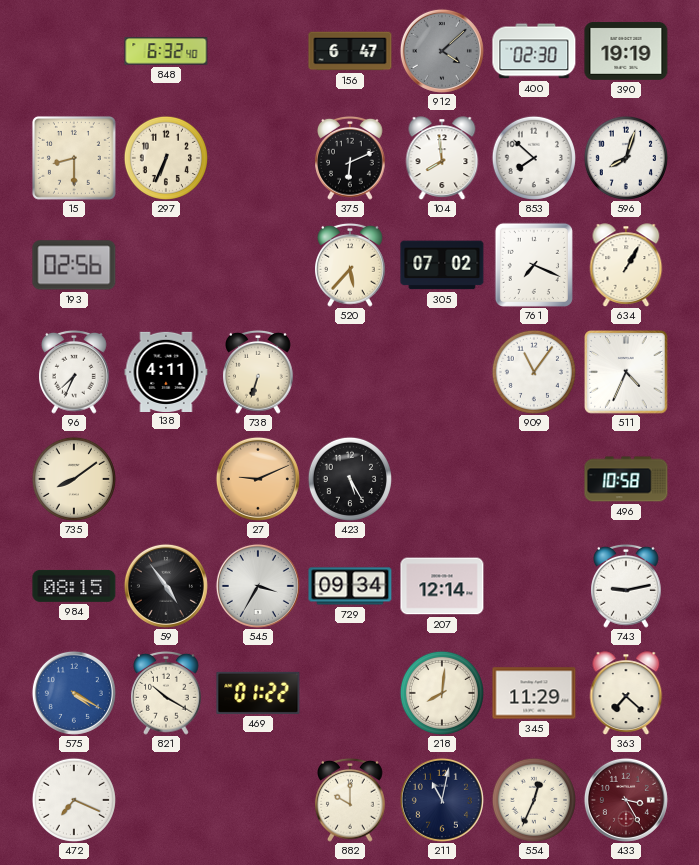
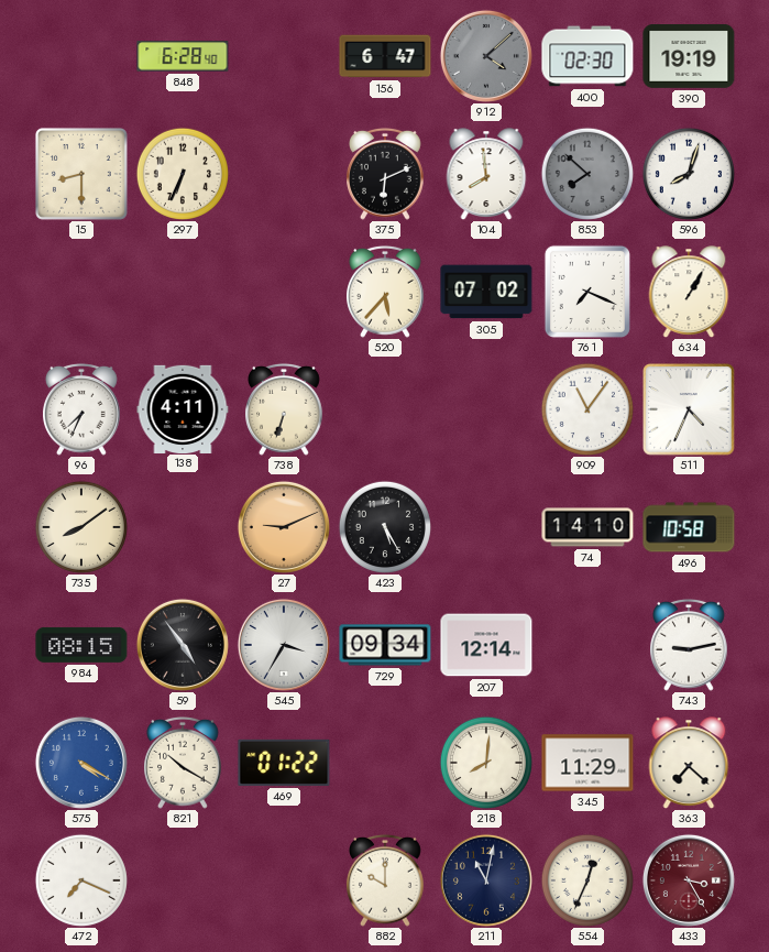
848: 6:32 -> 6:28
853 dial: white -> grey
193: 02:56 -> none
74: none -> 14:10
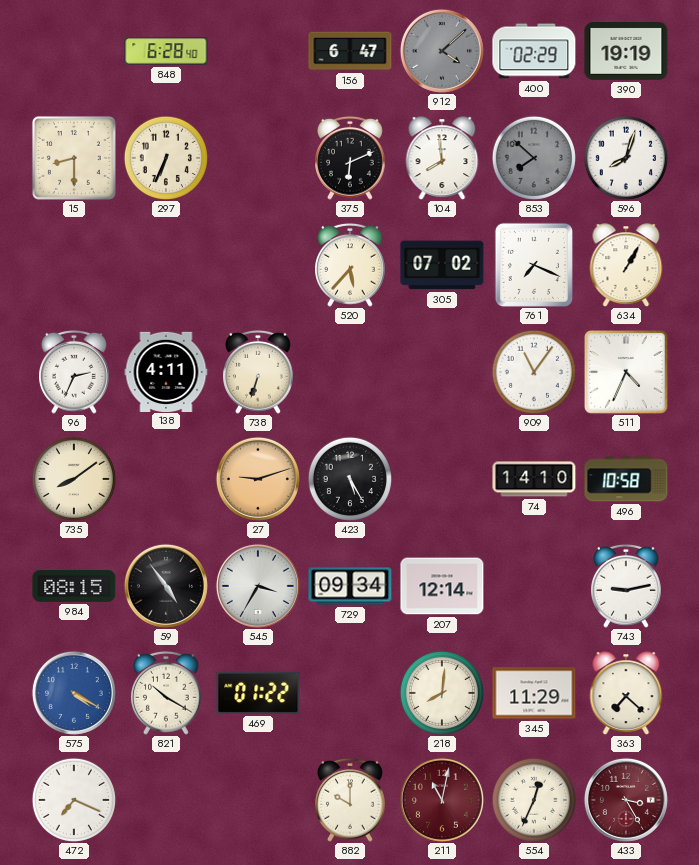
400: 02:30 -> 02:29
96: 7:34 -> 2:34
27: 9:11 -> 9:12
211 dial: navy -> burgundy
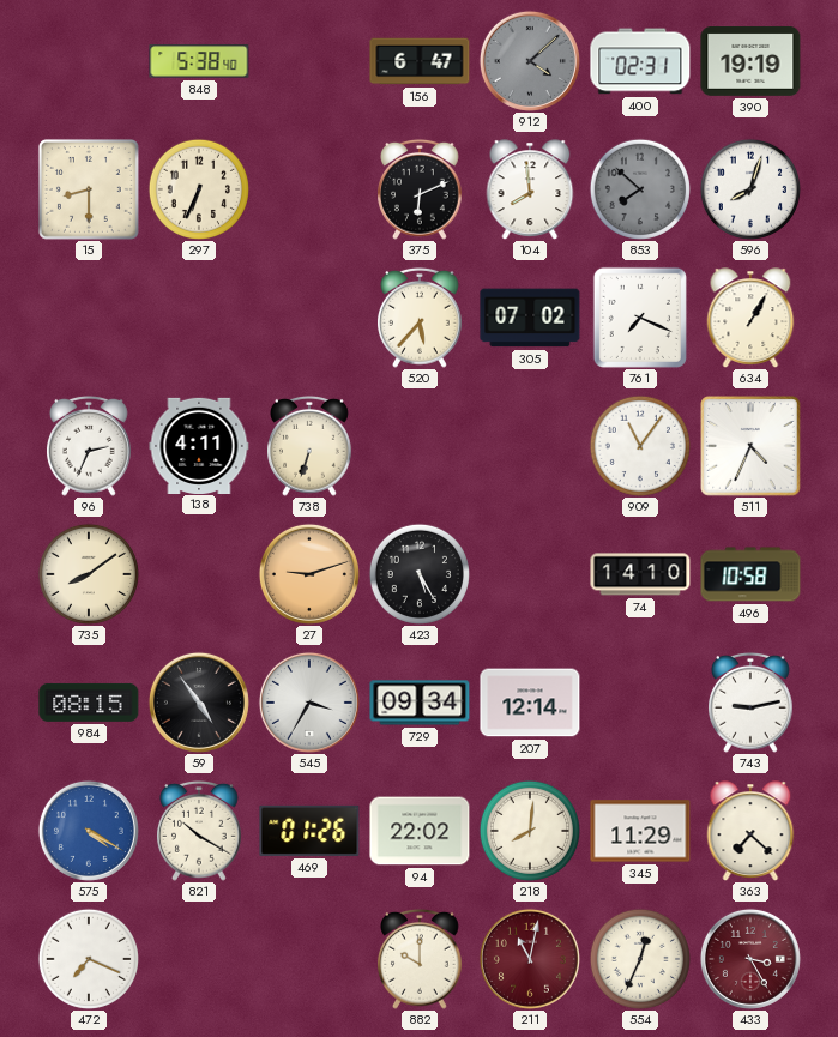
848: 6:28 -> 5:38
400: 02:29 -> 02:31
469: 01:22 -> 01:26
94: none -> 22:02
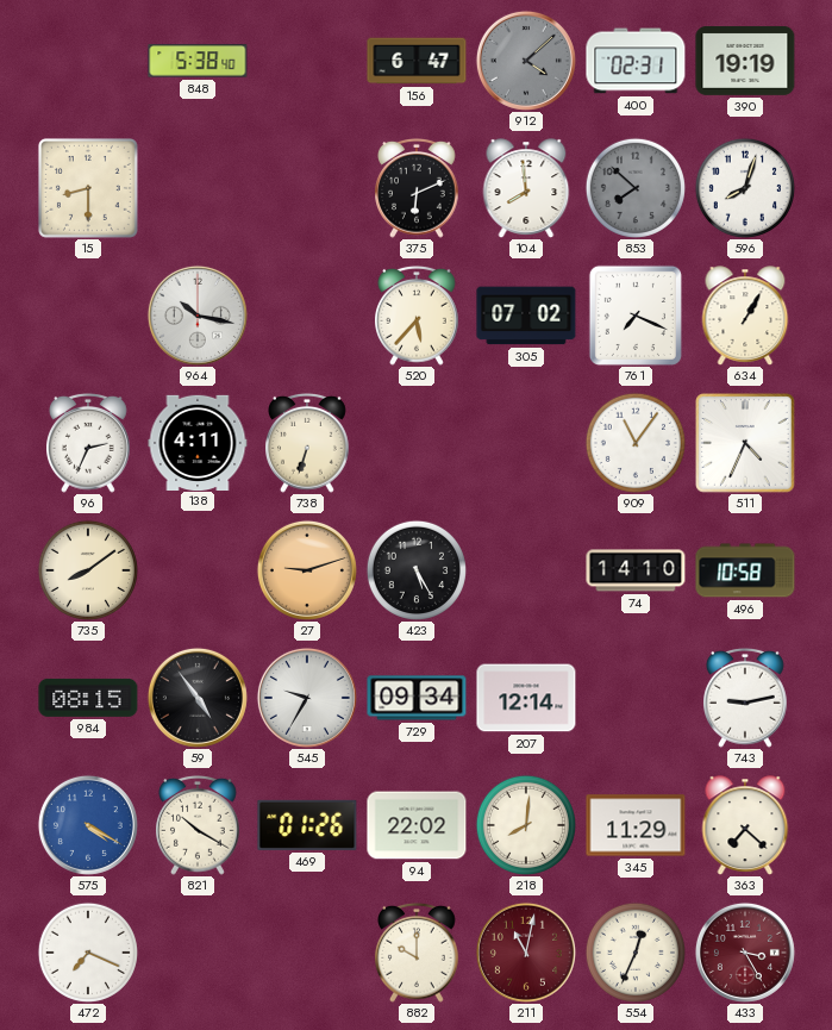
297: 6:34 -> none
964: none -> 10:17
545: 3:35 -> 9:35
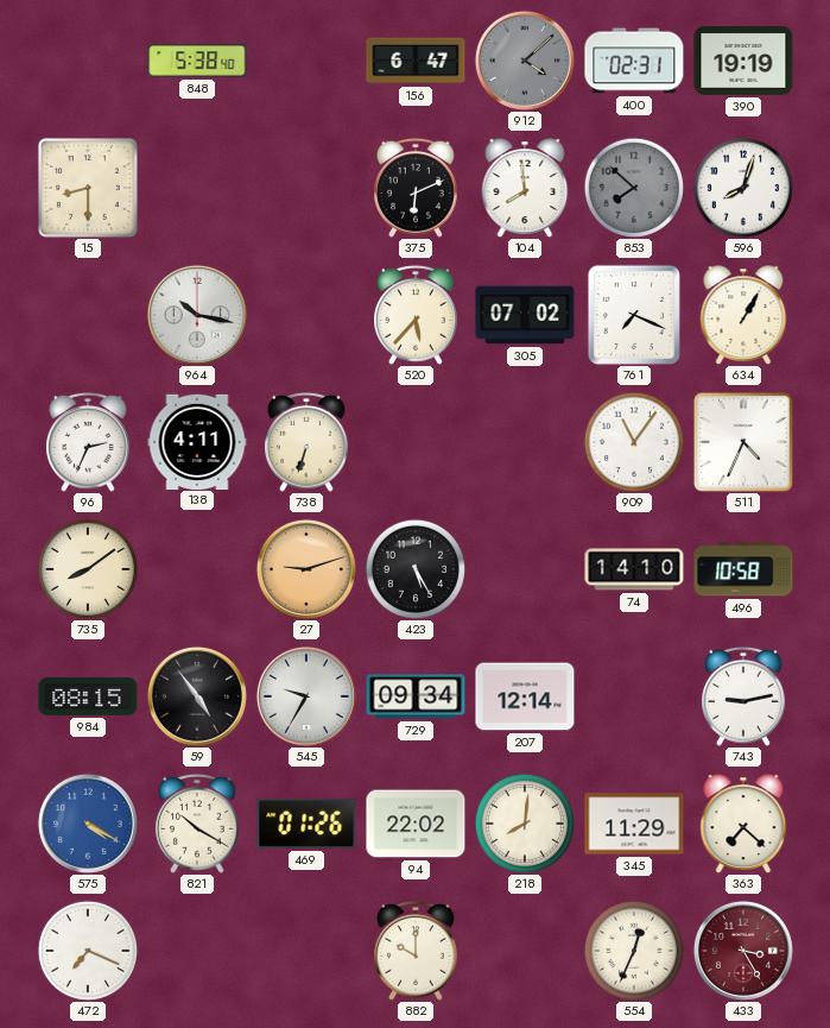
211: 11:02 -> none
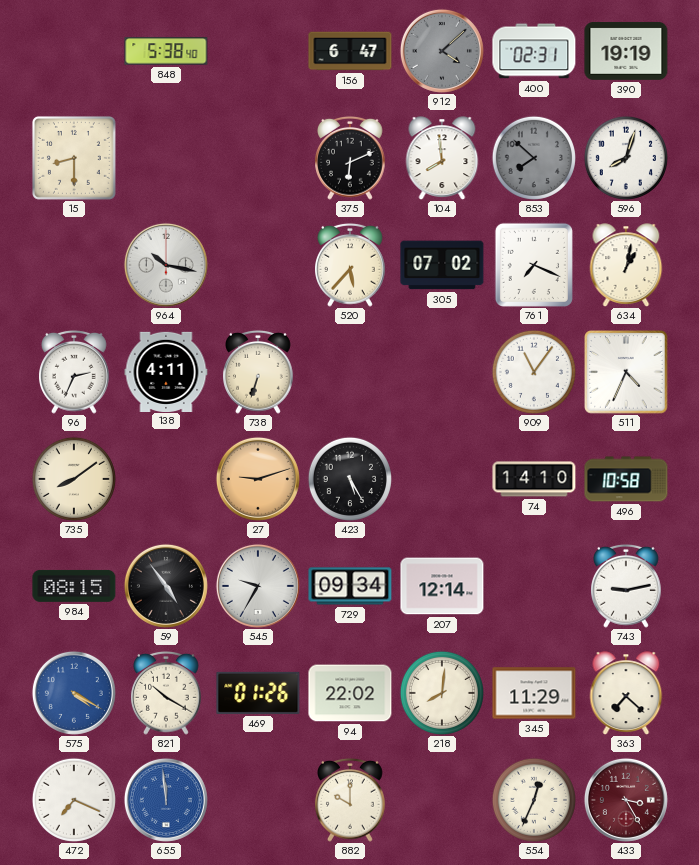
634: 1:05 -> 1:02
655: none -> 11:59
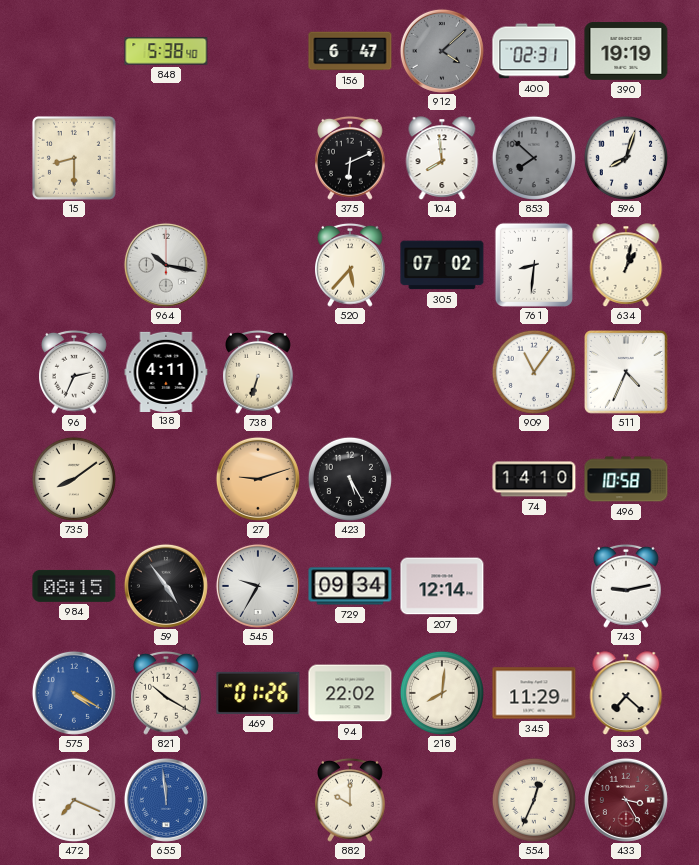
761: 7:19 -> 8:31
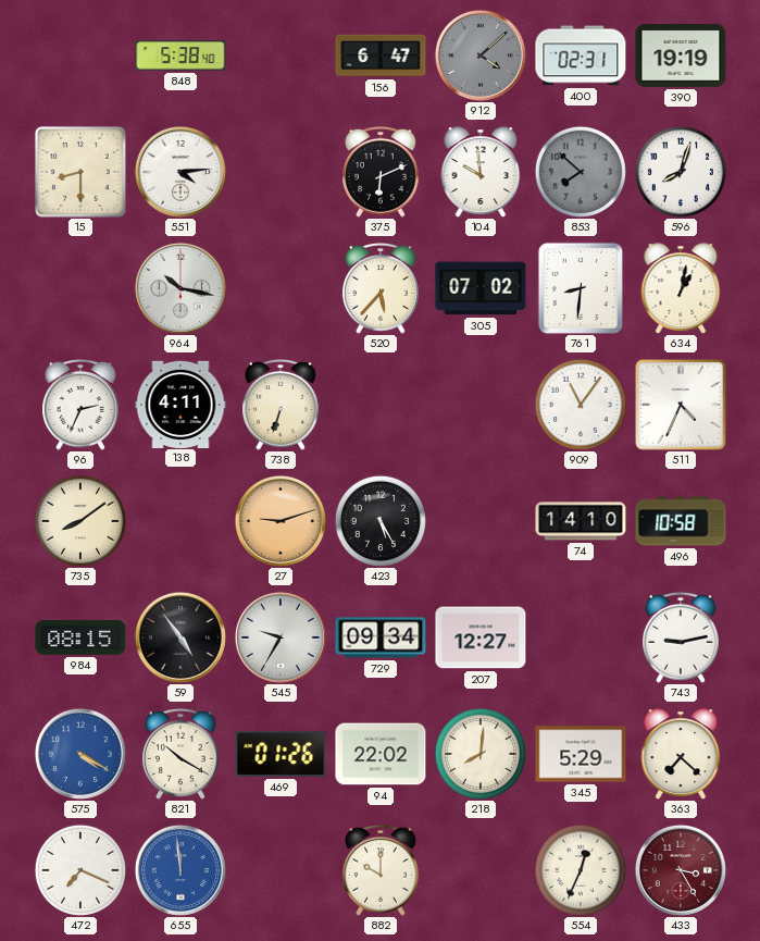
551: none -> 4:14
104: 7:59 -> 9:59
207: 12:14 -> 12:27
345: 11:29 -> 5:29
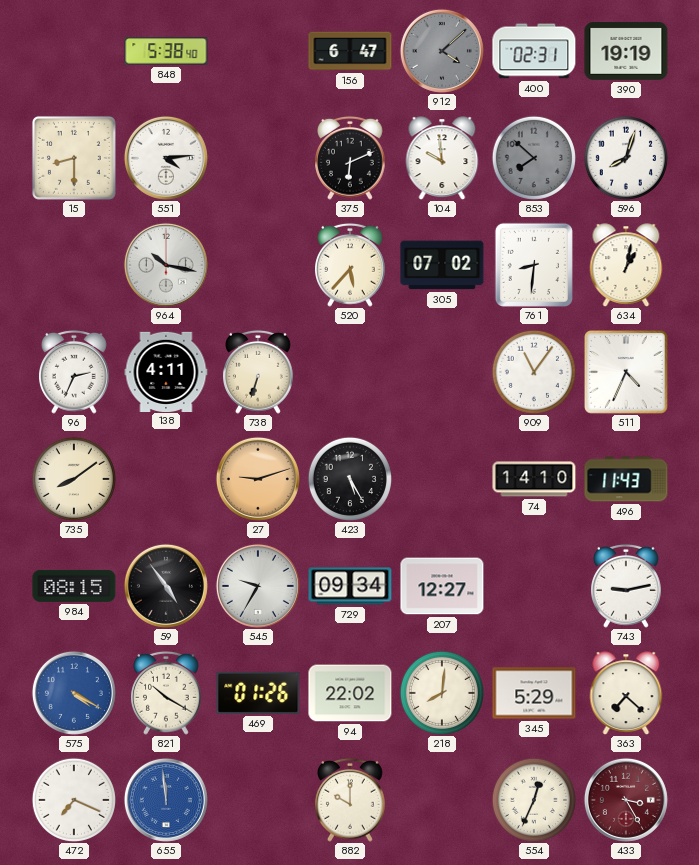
496: 10:58 -> 11:43
